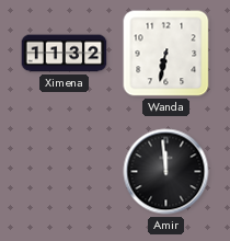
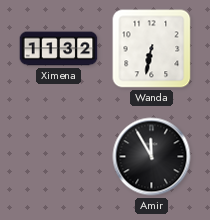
Amir: 11:59 -> 11:55
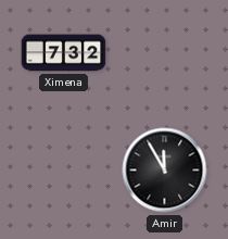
Ximena: 11:32 -> 7:32
Wanda: 6:32 -> none
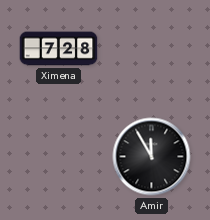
Ximena: 7:32 -> 7:28
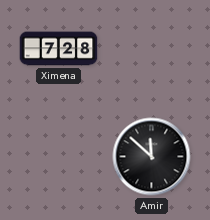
Amir: 11:55 -> 11:52
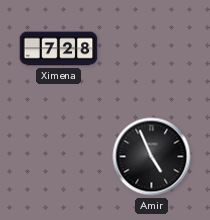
Amir: 11:52 -> 4:56
